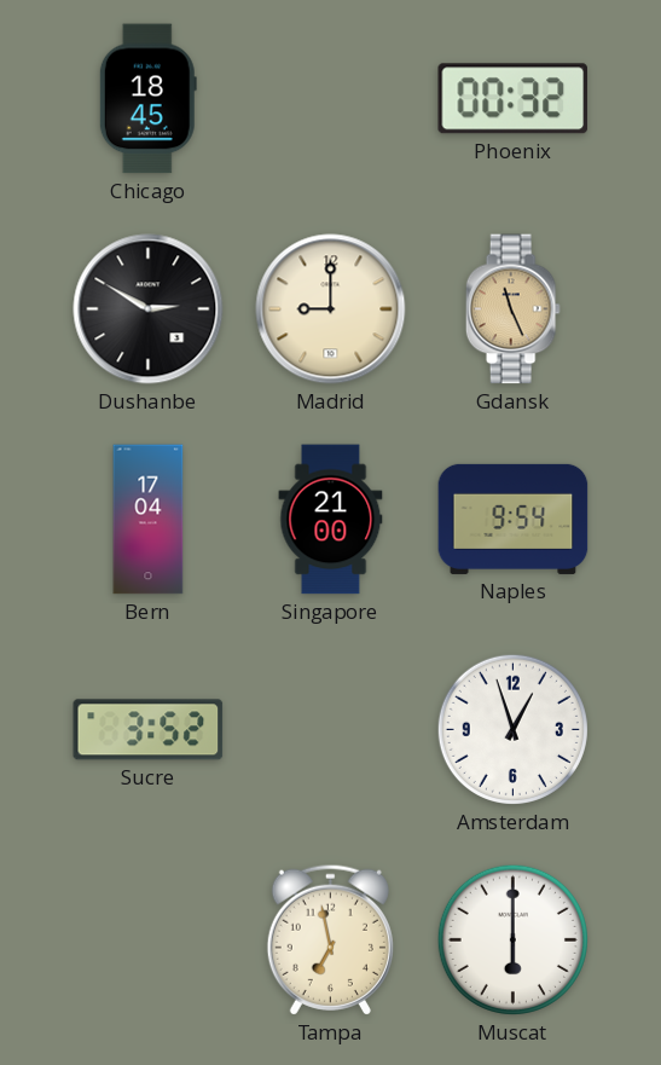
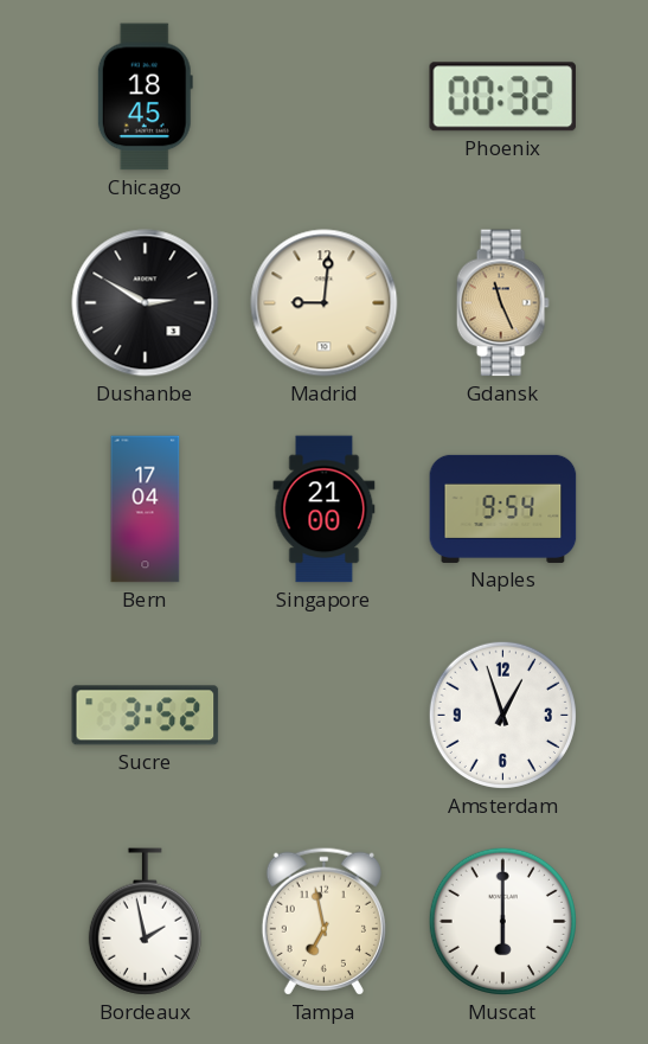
Madrid: 9:00 -> 9:01
Bordeaux: none -> 1:58
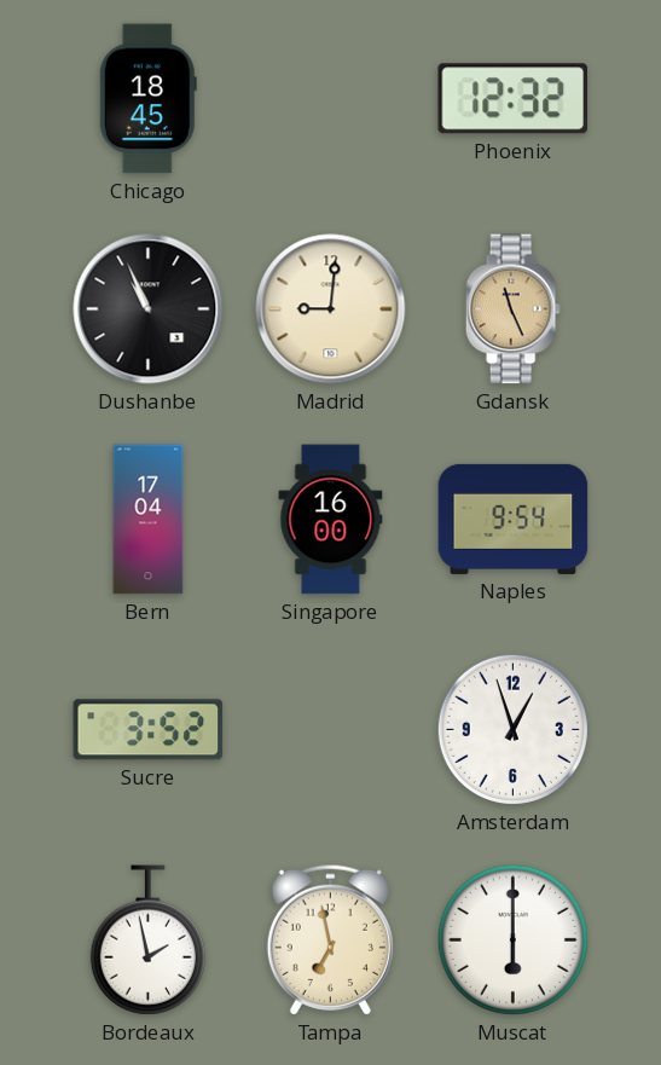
Phoenix: 00:32 -> 12:32
Dushanbe: 2:50 -> 10:56
Singapore: 21:00 -> 16:00
